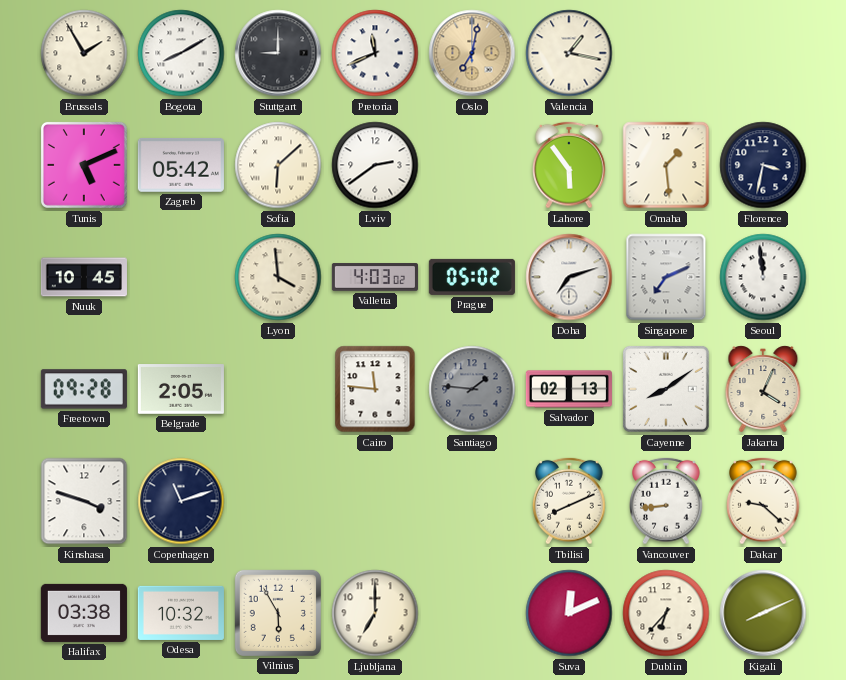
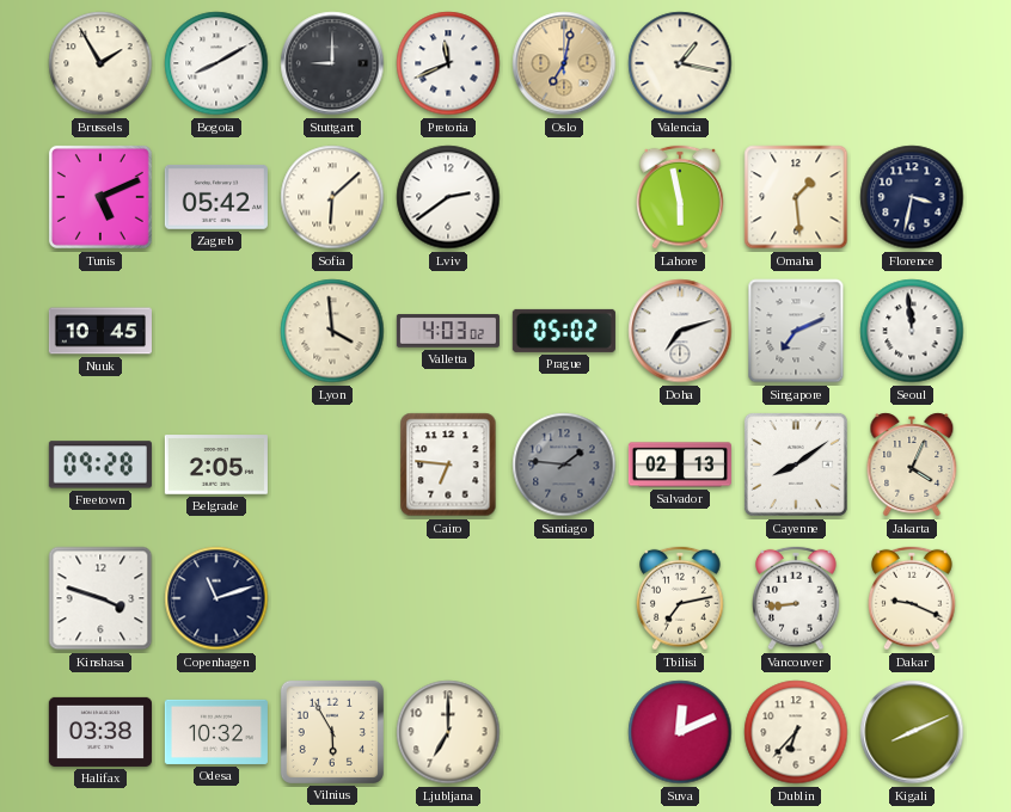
Lahore: 5:54 -> 5:58
Cairo: 11:46 -> 6:46
Tbilisi: 8:11 -> 7:13
Dakar: 9:22 -> 9:19
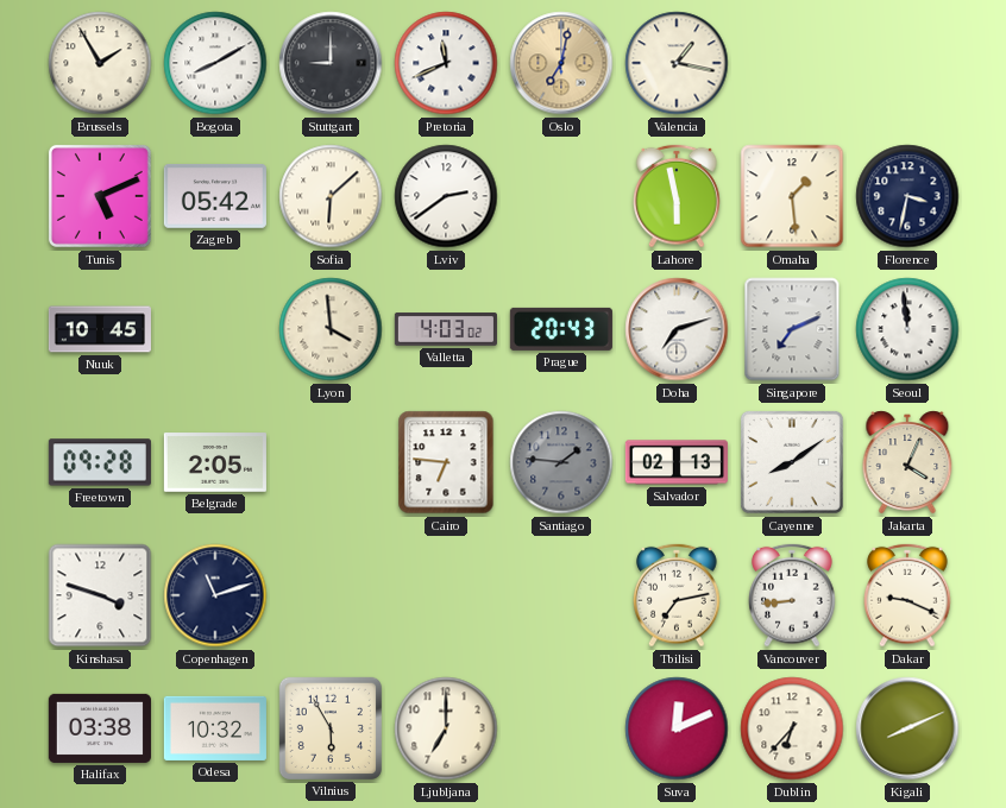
Prague: 05:02 -> 20:43
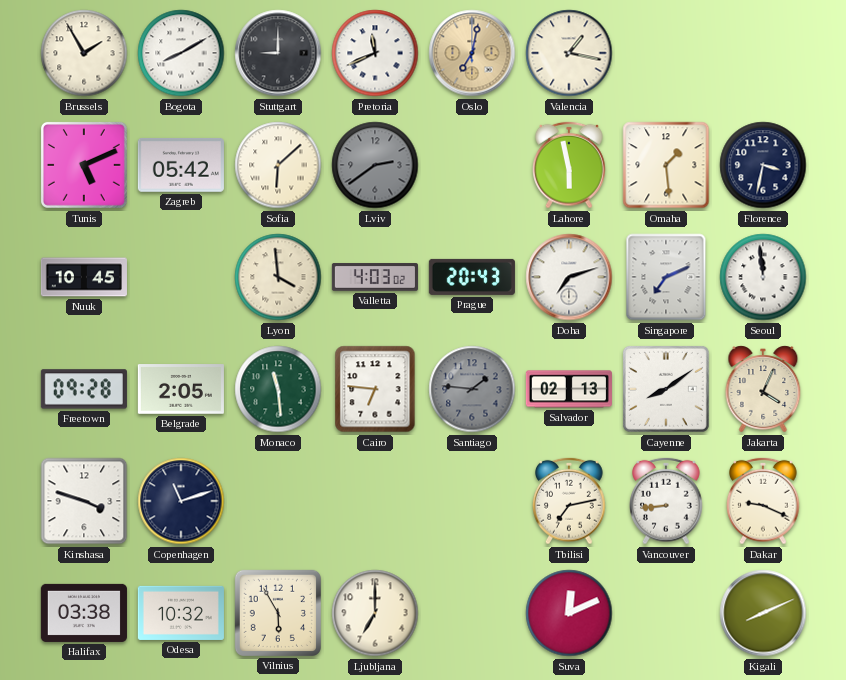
Lviv dial: white -> grey
Monaco: none -> 11:29
Dublin: 6:37 -> none
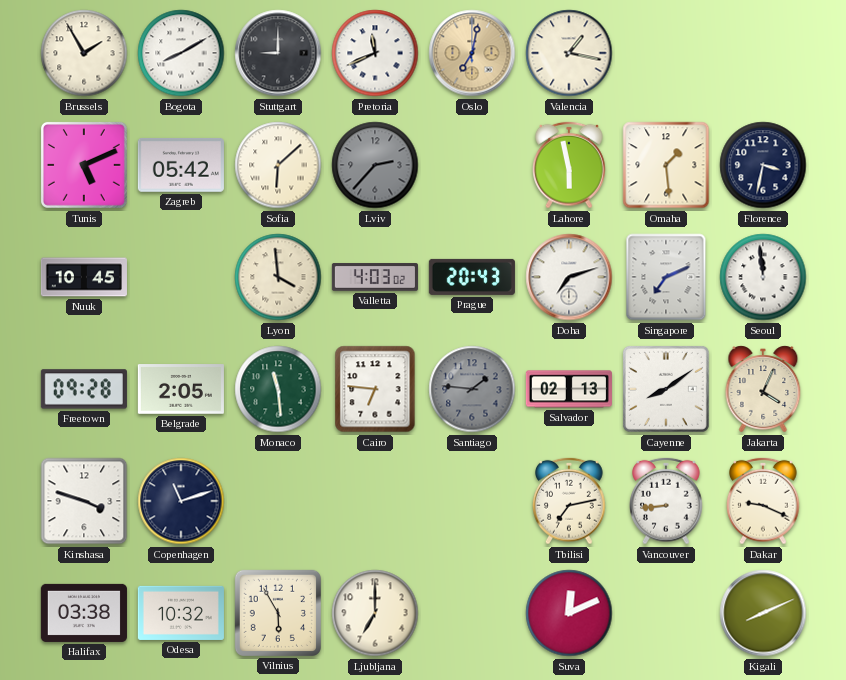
Lviv: 2:39 -> 2:37
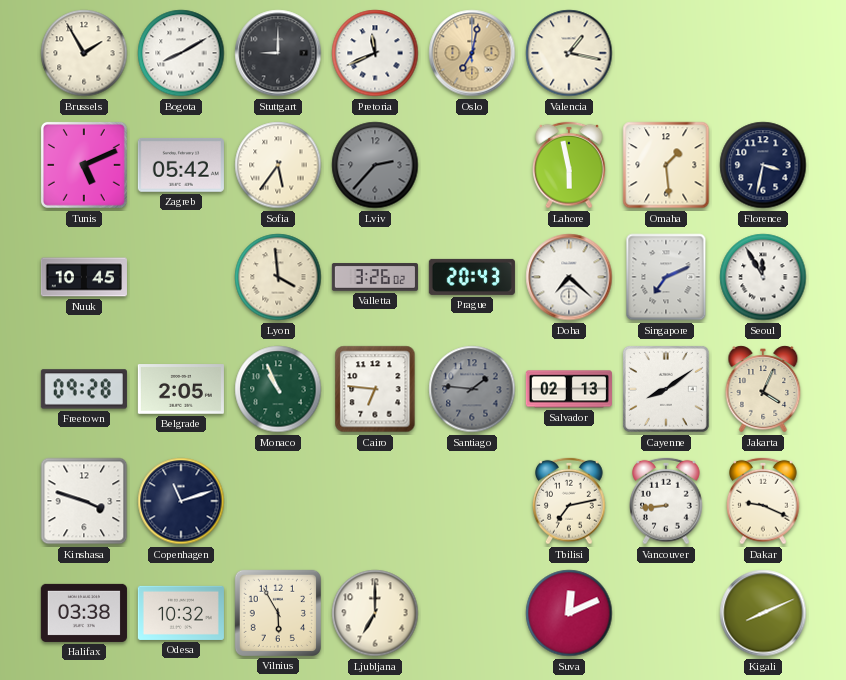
Sofia: 6:08 -> 5:36
Valletta: 4:03 -> 3:26
Doha: 7:12 -> 7:22
Seoul: 11:59 -> 11:55
Monaco: 11:29 -> 10:56
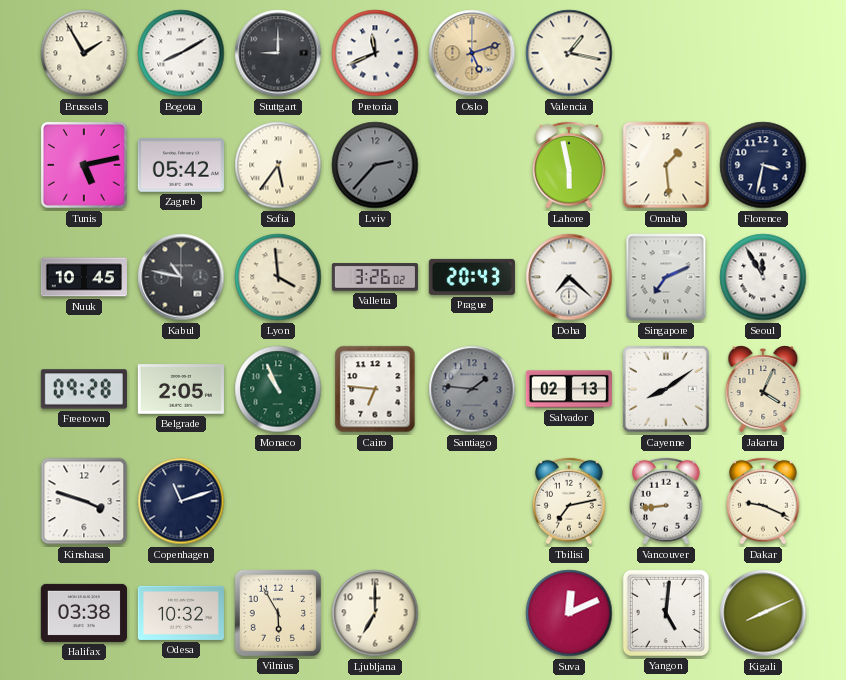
Oslo: 7:02 -> 5:12
Tunis: 5:11 -> 5:13
Kabul: none -> 10:47
Yangon: none -> 5:01
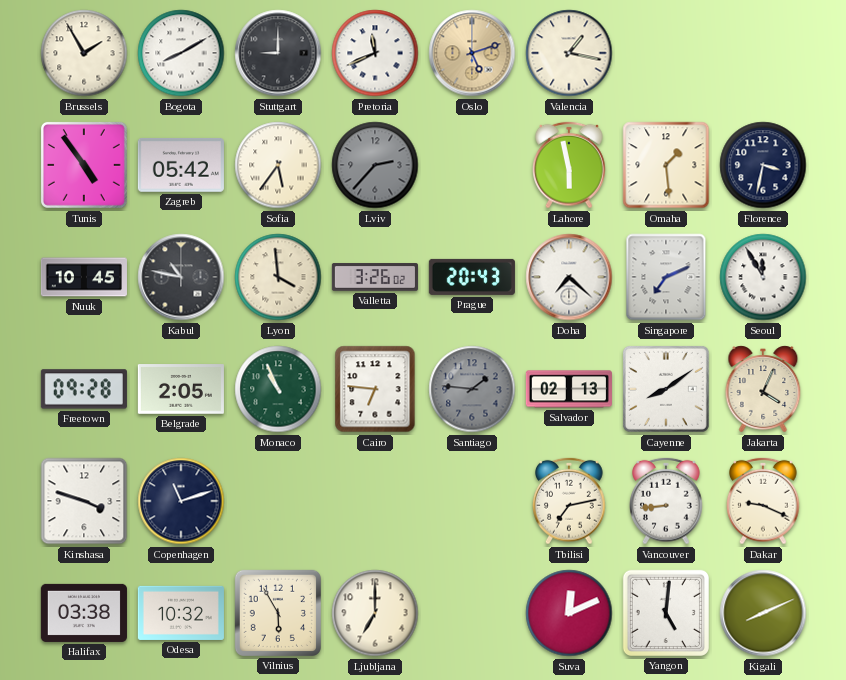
Tunis: 5:13 -> 4:54
